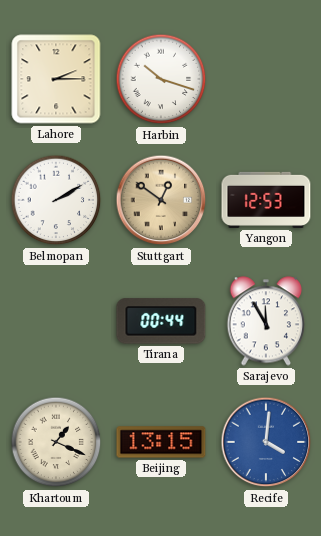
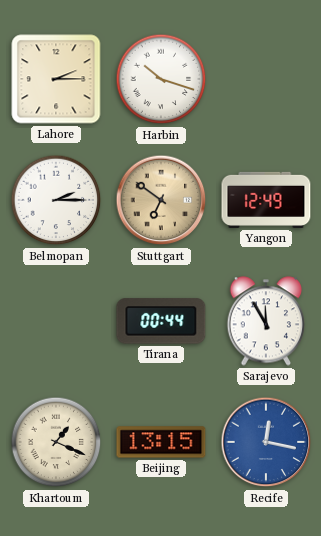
Belmopan: 2:10 -> 2:15
Stuttgart: 12:51 -> 6:51
Yangon: 12:53 -> 12:49
Recife: 4:01 -> 12:17
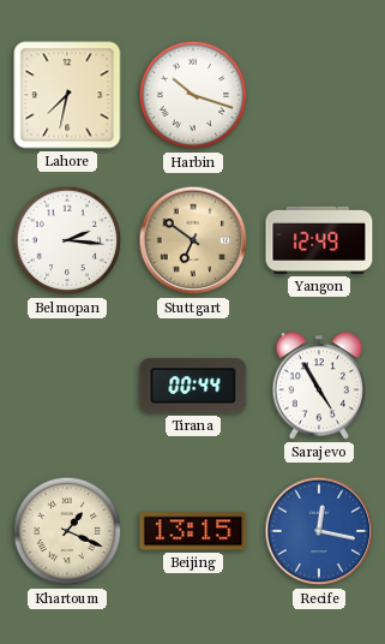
Lahore: 2:15 -> 7:32
Belmopan: 2:15 -> 2:16
Sarajevo: 11:55 -> 4:55
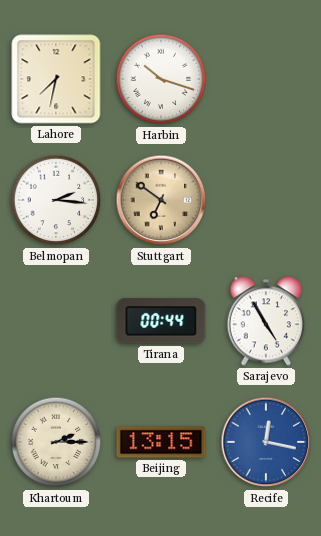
Yangon: 12:49 -> none
Khartoum: 1:19 -> 2:15
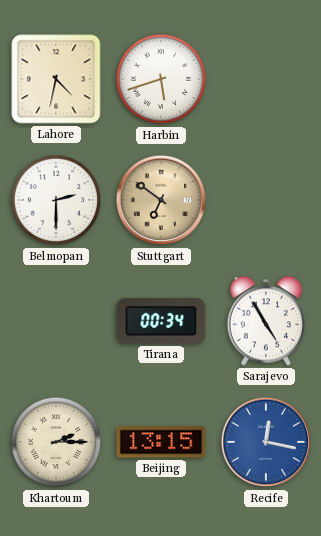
Lahore: 7:32 -> 4:32
Harbin: 10:18 -> 5:42
Belmopan: 2:16 -> 2:30
Tirana: 00:44 -> 00:34
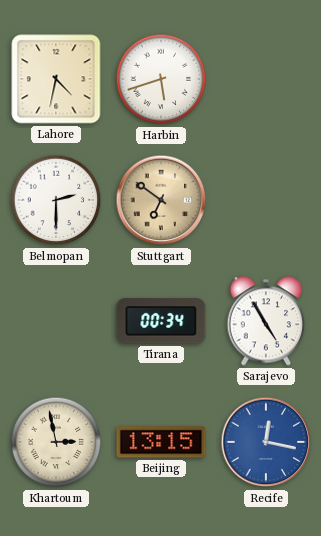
Khartoum: 2:15 -> 2:58
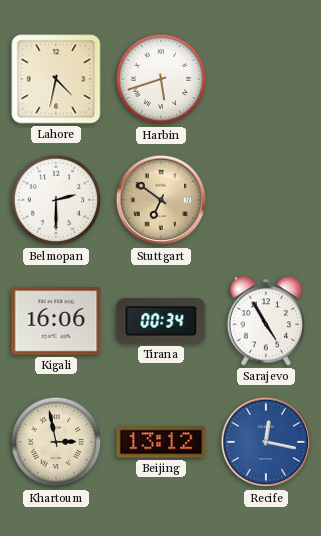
Kigali: none -> 16:06
Beijing: 13:15 -> 13:12
